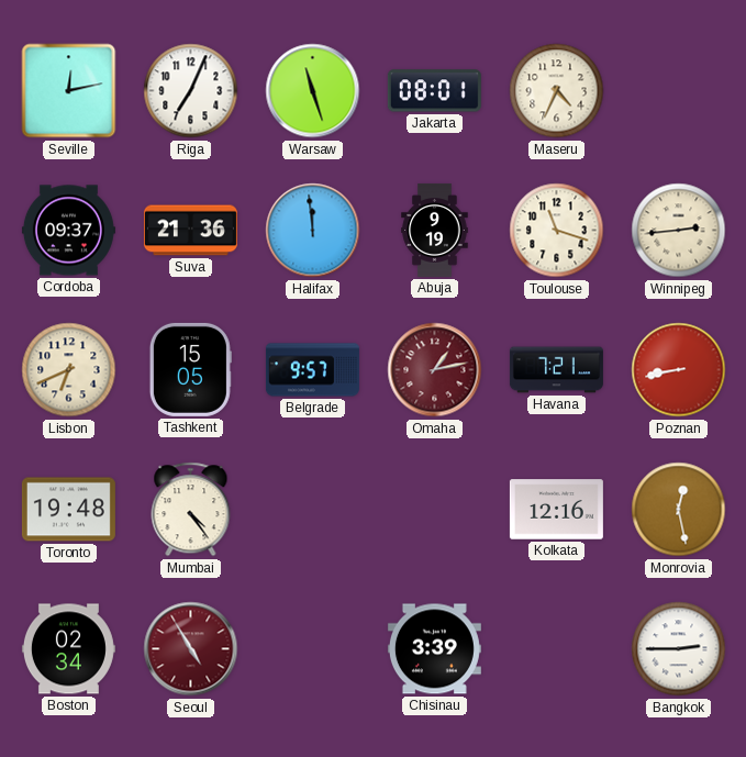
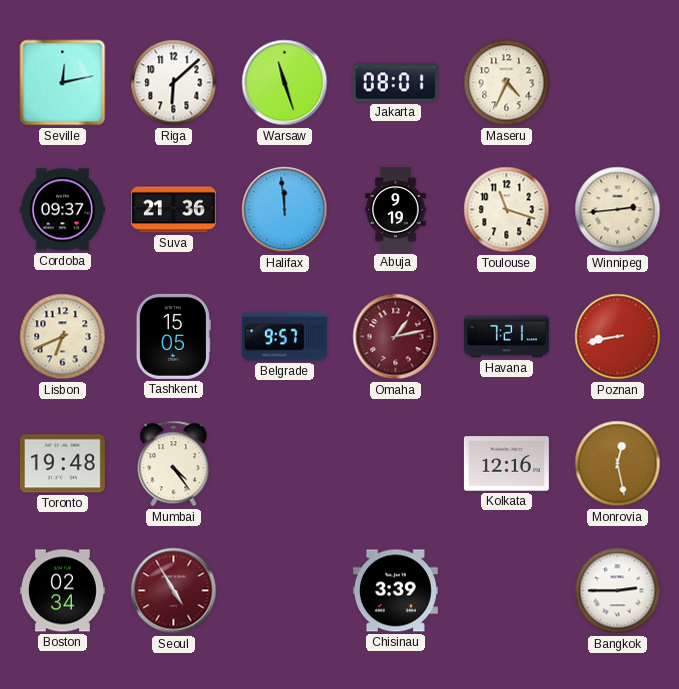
Riga: 7:04 -> 6:08
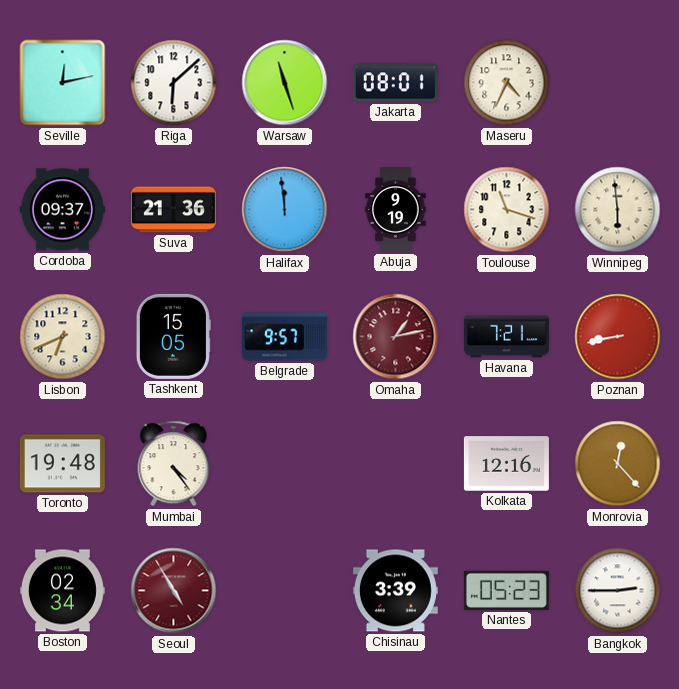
Winnipeg: 2:44 -> 5:59
Monrovia: 12:28 -> 12:23
Nantes: none -> 05:23
